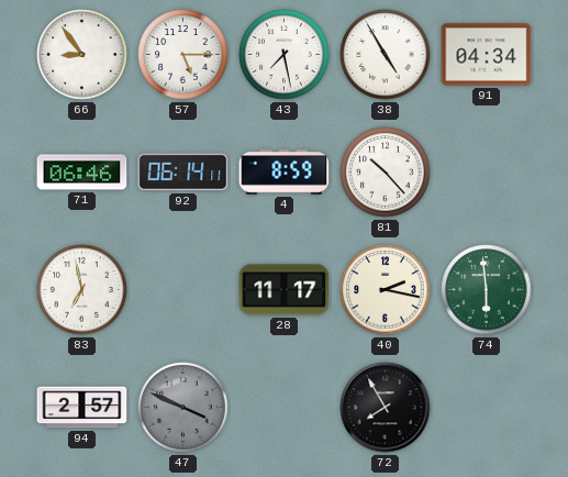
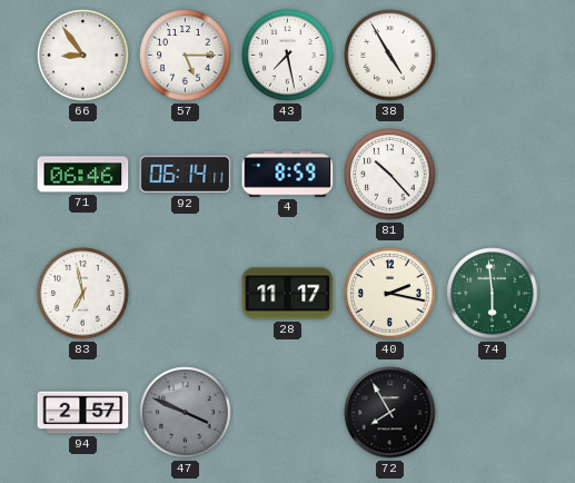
91: 04:34 -> none
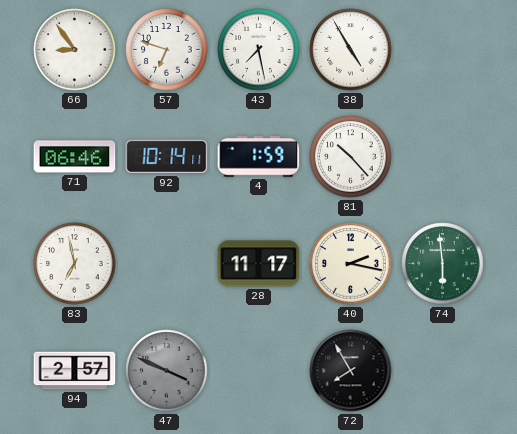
57: 5:15 -> 6:48
92: 06:14 -> 10:14
4: 8:59 -> 1:59
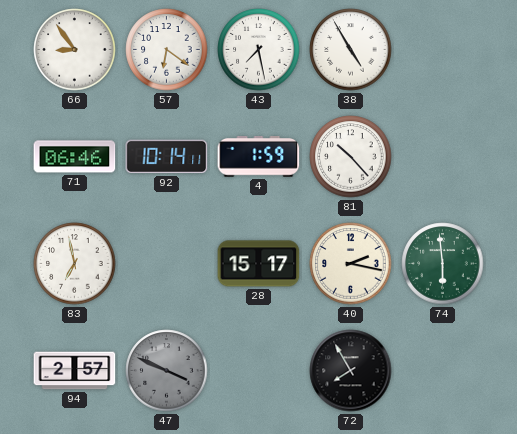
57: 6:48 -> 6:21
28: 11:17 -> 15:17
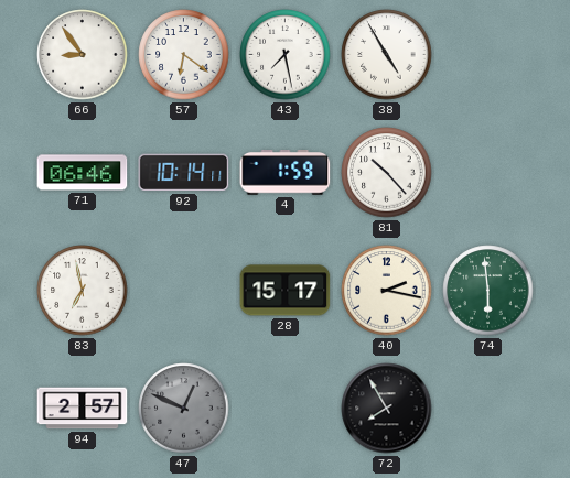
47: 3:49 -> 12:49
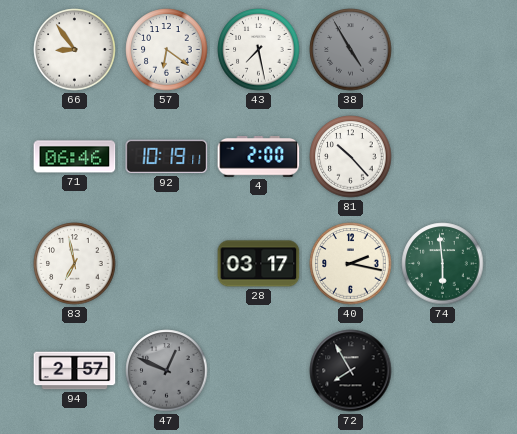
38 dial: white -> grey
92: 10:14 -> 10:19
4: 1:59 -> 2:00
28: 15:17 -> 03:17
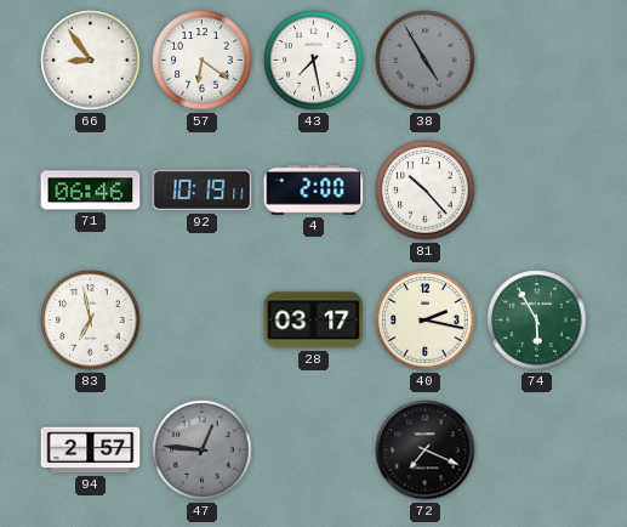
74: 5:59 -> 5:55
47: 12:49 -> 12:46
72: 7:55 -> 7:19
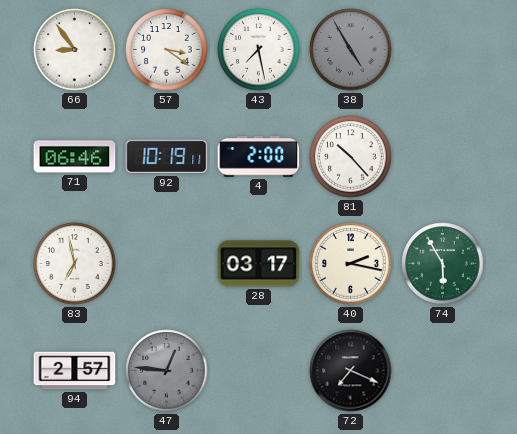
57: 6:21 -> 3:21
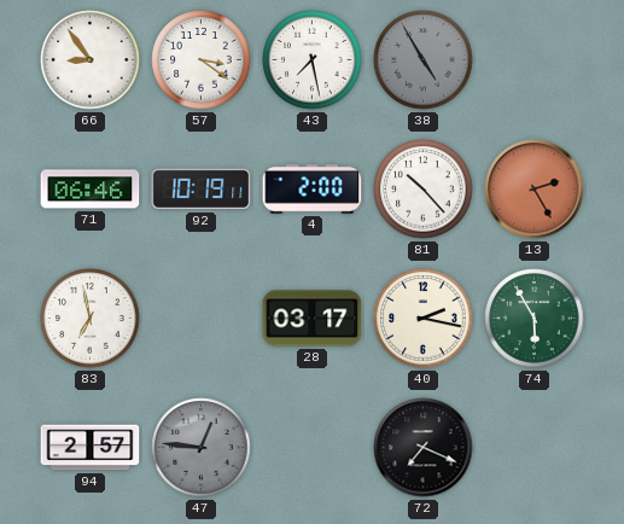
13: none -> 2:25
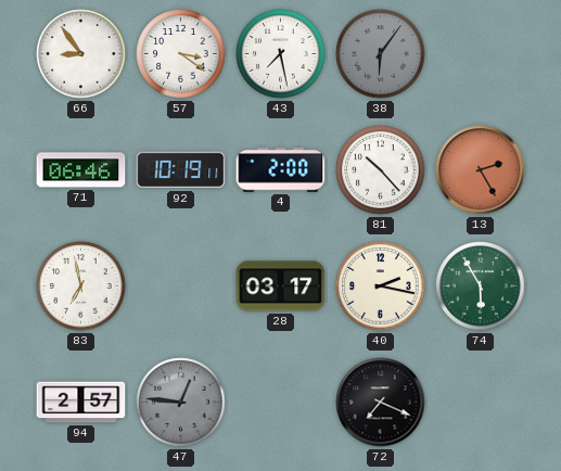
38: 4:55 -> 6:06
